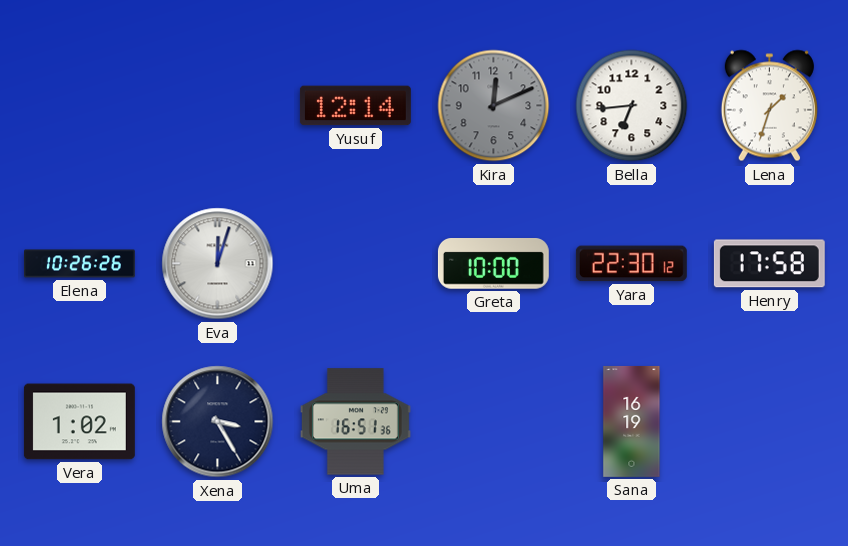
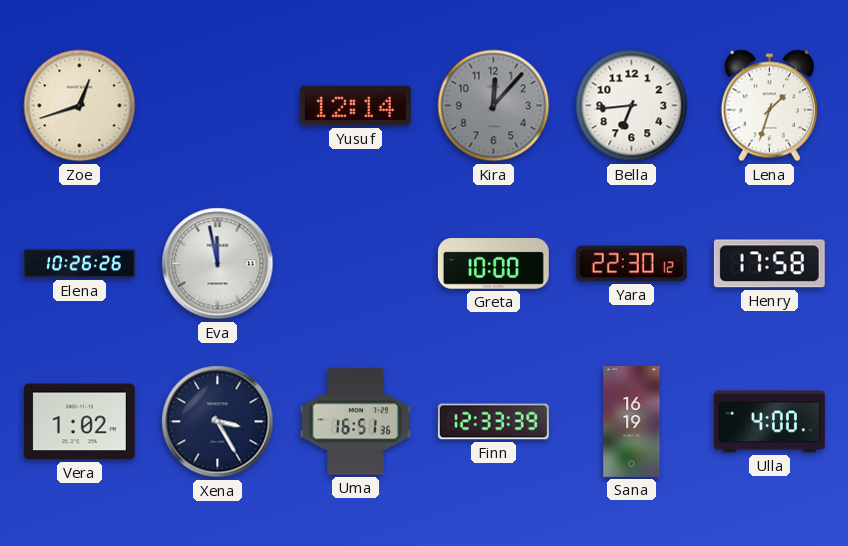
Zoe: none -> 12:42
Kira: 12:11 -> 12:07
Eva: 12:03 -> 11:58
Finn: none -> 12:33
Ulla: none -> 4:00
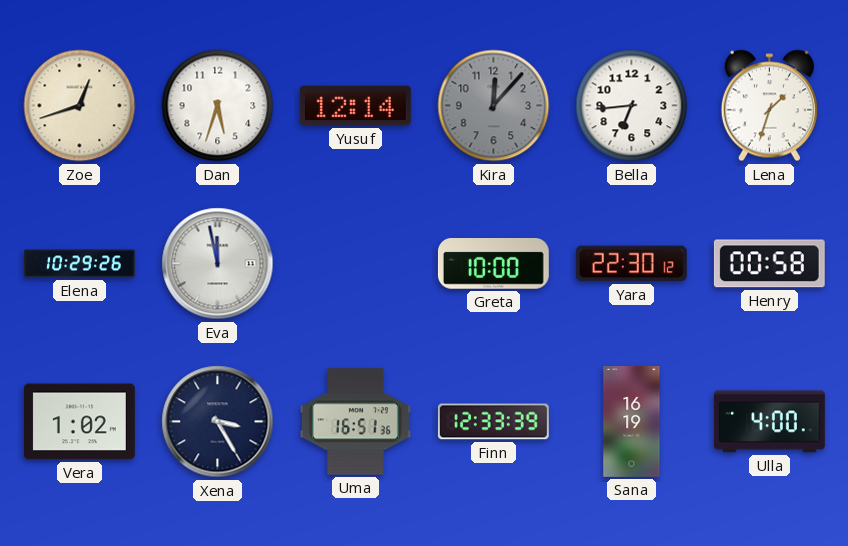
Dan: none -> 5:33
Elena: 10:26 -> 10:29
Henry: 17:58 -> 00:58
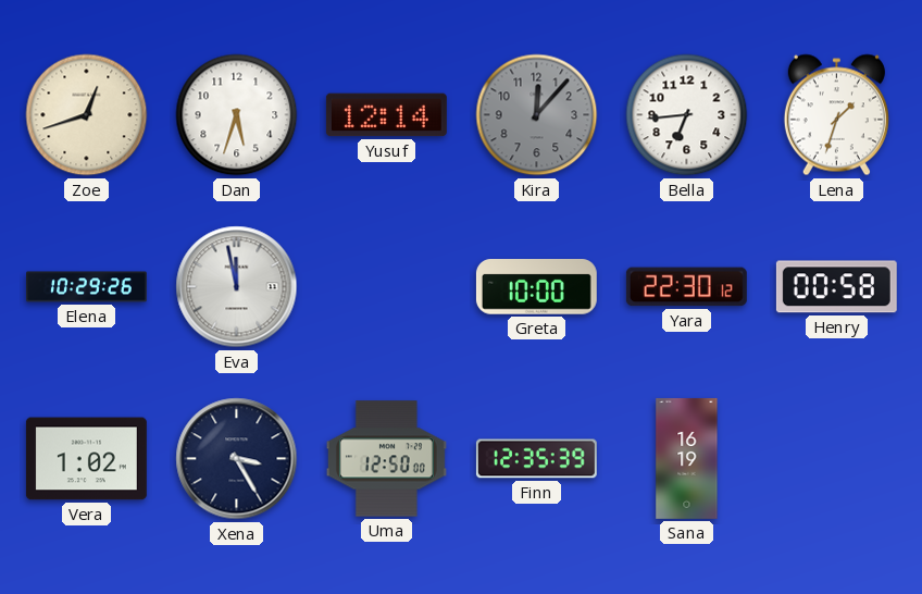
Uma: 16:51 -> 12:50
Finn: 12:33 -> 12:35
Ulla: 4:00 -> none
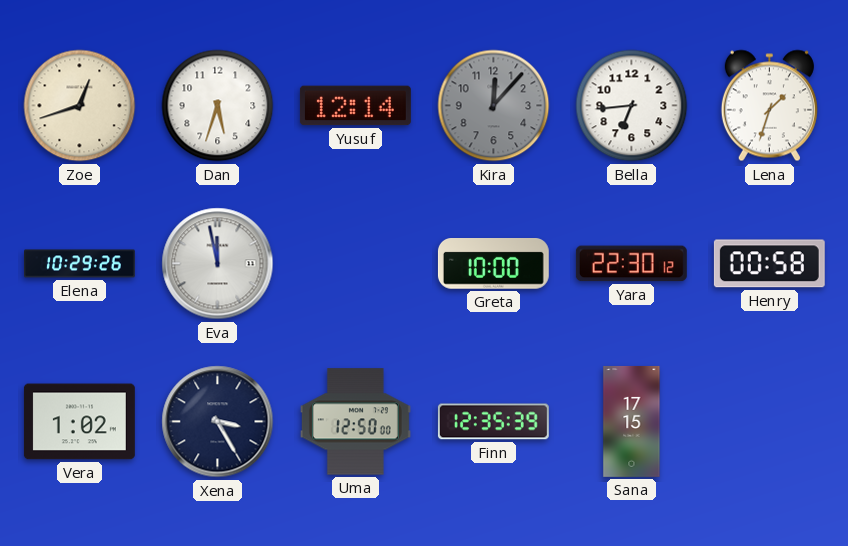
Sana: 16:19 -> 17:15
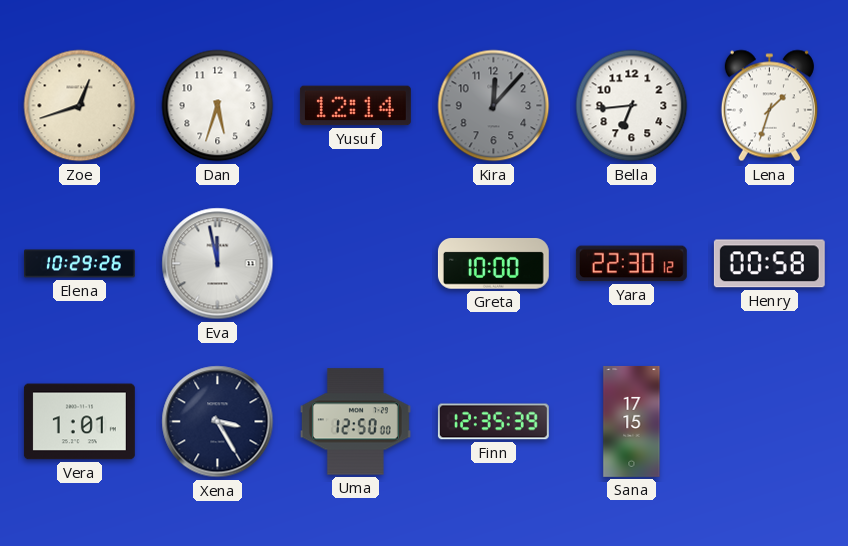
Vera: 1:02 -> 1:01
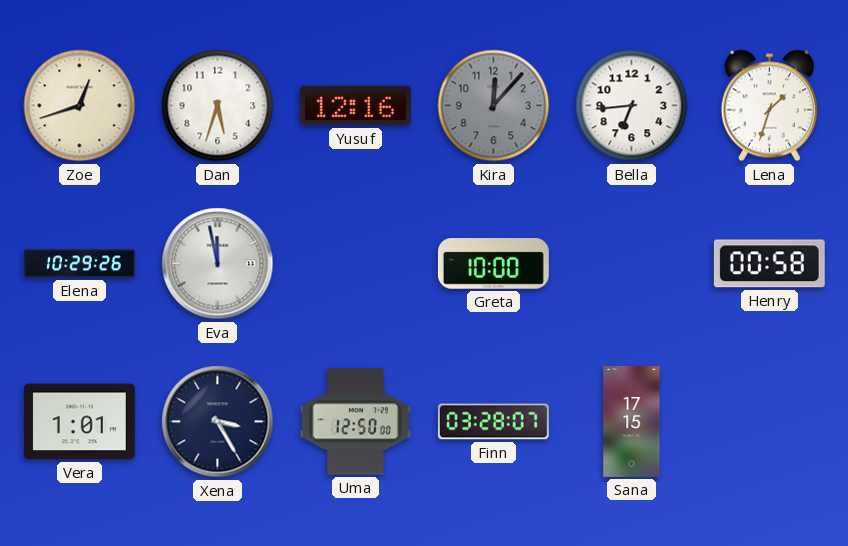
Yusuf: 12:14 -> 12:16
Yara: 22:30 -> none
Finn: 12:35 -> 03:28
